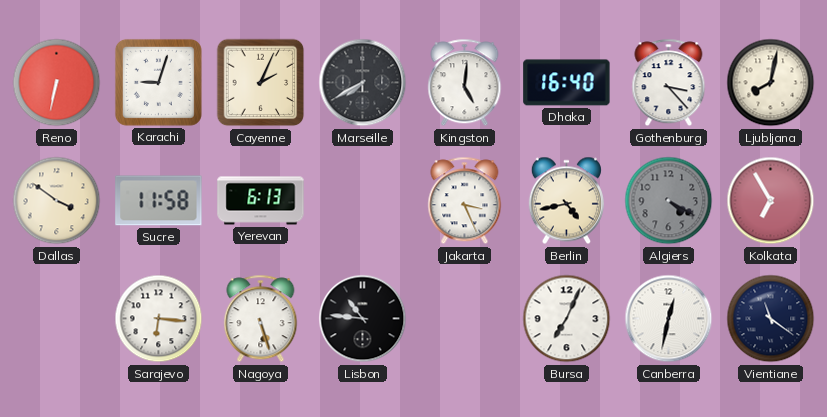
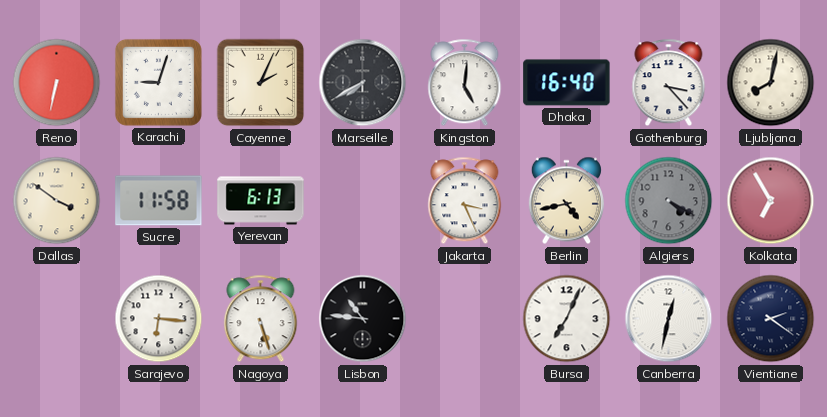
Vientiane: 11:21 -> 2:21
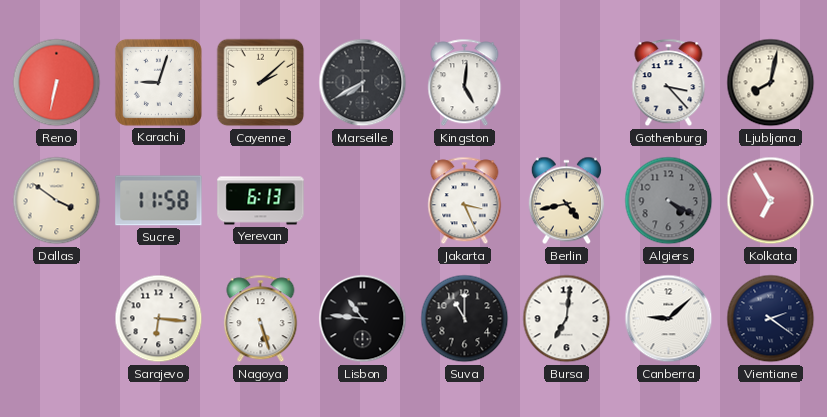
Cayenne: 2:04 -> 2:08
Dhaka: 16:40 -> none
Suva: none -> 11:00
Bursa: 7:04 -> 7:01
Canberra: 12:32 -> 9:08
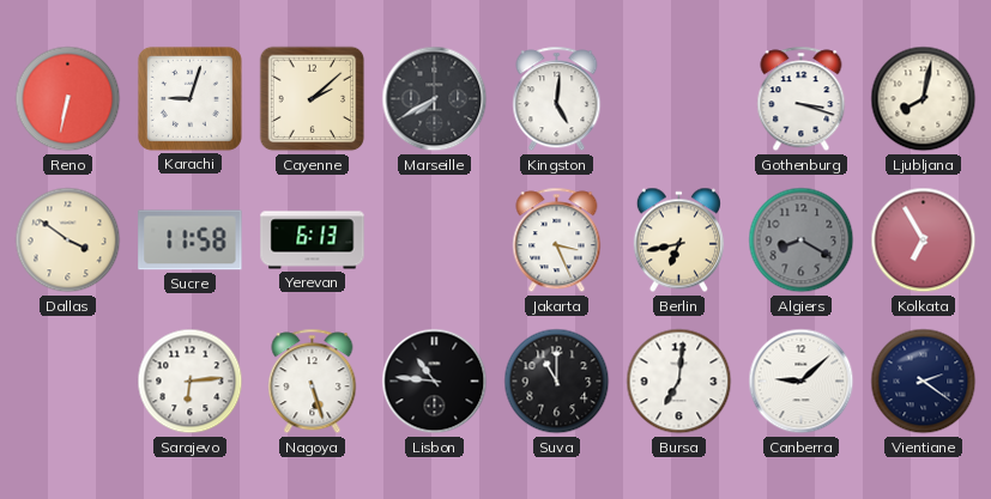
Gothenburg: 3:23 -> 3:18
Berlin: 4:43 -> 6:43
Algiers: 4:20 -> 8:20
Sarajevo: 6:16 -> 6:14
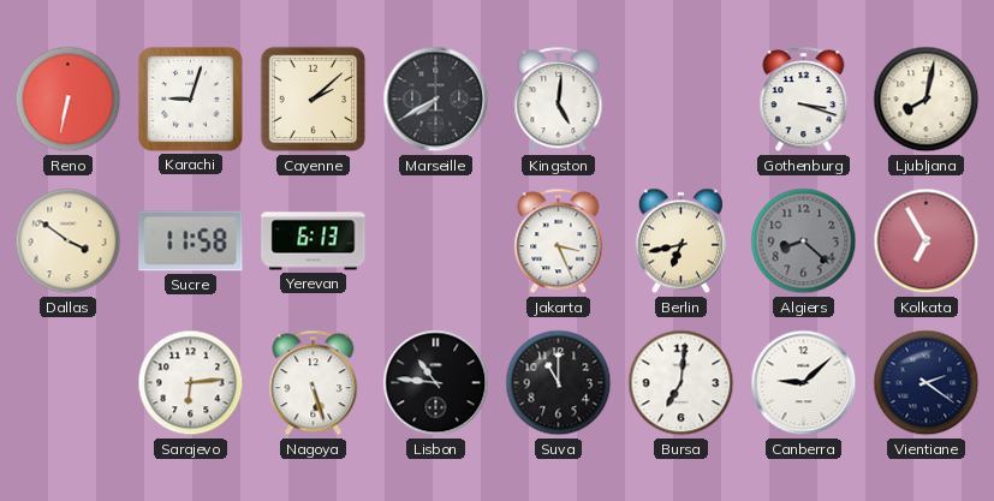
Algiers: 8:20 -> 8:22
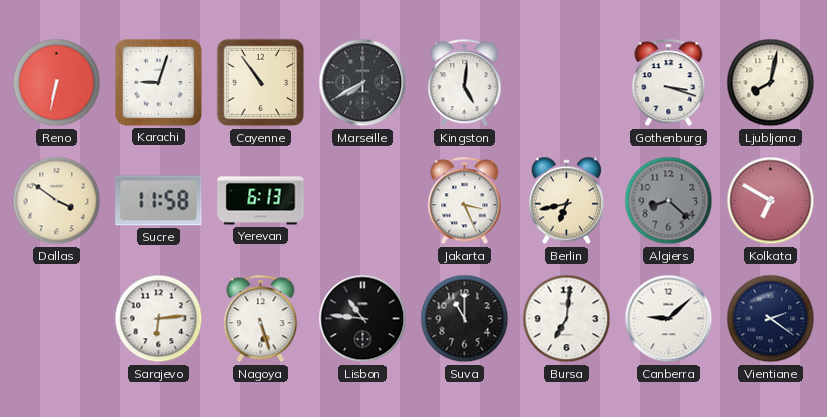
Cayenne: 2:08 -> 10:54
Kolkata: 6:55 -> 6:50
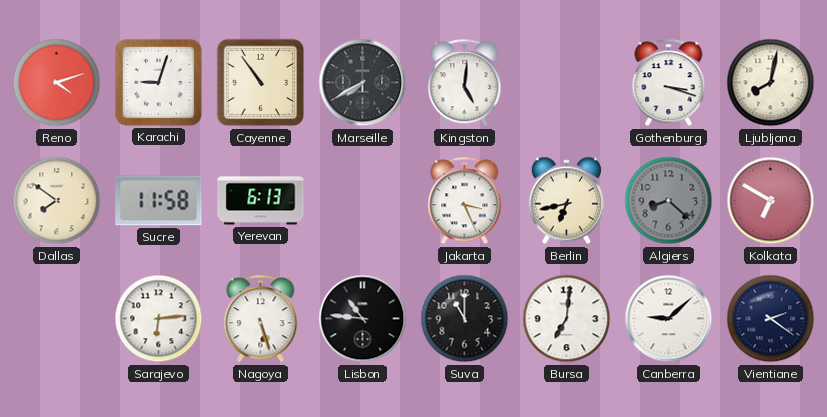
Reno: 6:32 -> 4:12
Dallas: 3:51 -> 7:51
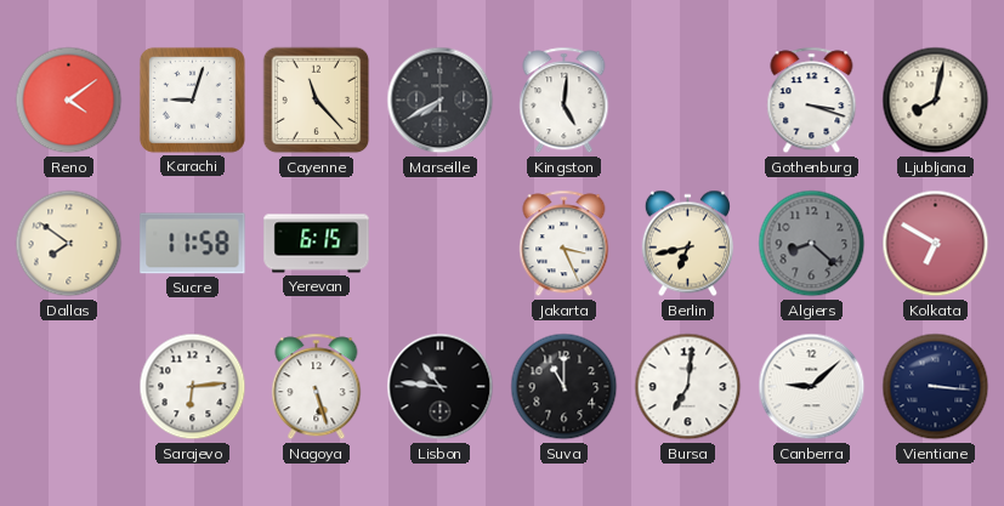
Reno: 4:12 -> 4:09
Cayenne: 10:54 -> 11:23
Yerevan: 6:13 -> 6:15
Vientiane: 2:21 -> 3:16
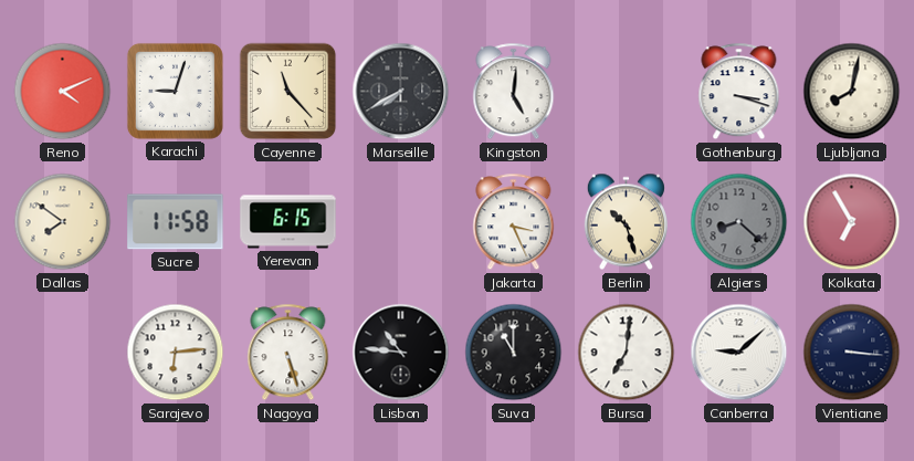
Reno: 4:09 -> 4:11
Berlin: 6:43 -> 10:27
Kolkata: 6:50 -> 6:55
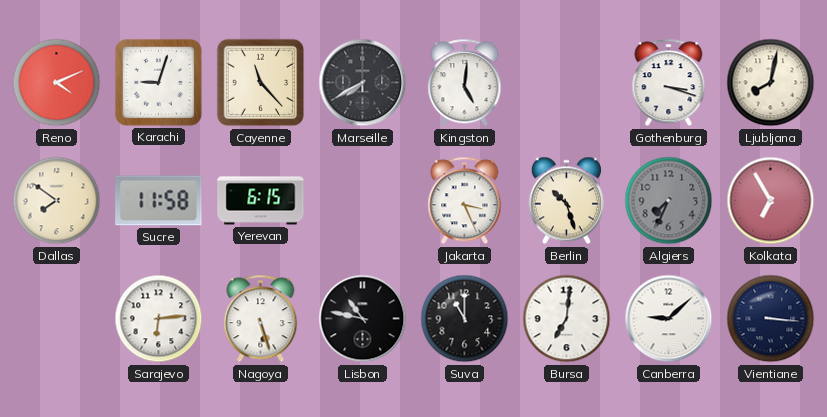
Algiers: 8:22 -> 7:34
Lisbon: 10:46 -> 10:47
